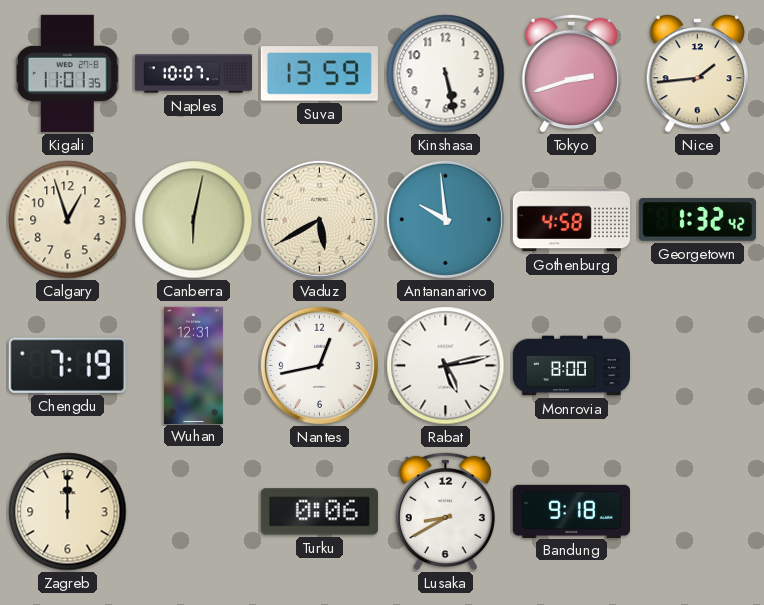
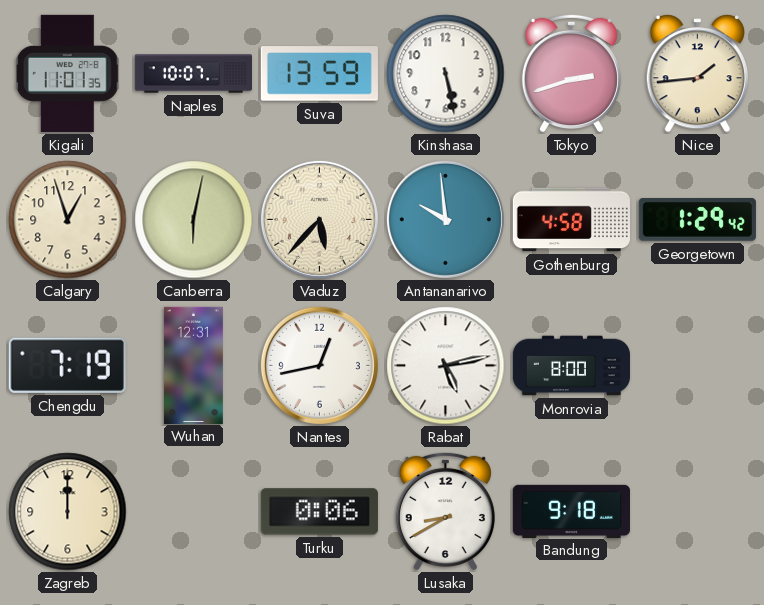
Vaduz: 5:40 -> 5:37
Georgetown: 1:32 -> 1:29
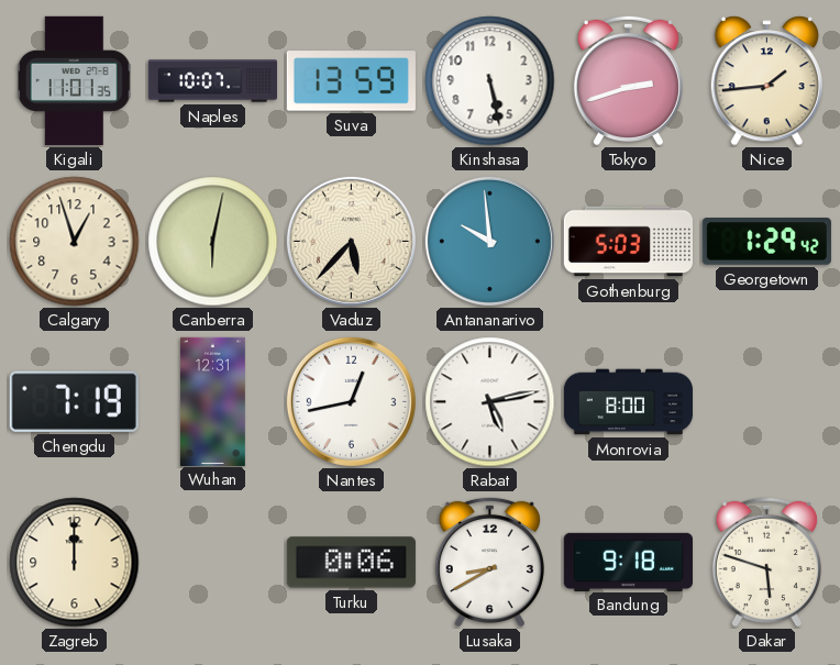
Gothenburg: 4:58 -> 5:03
Dakar: none -> 5:48
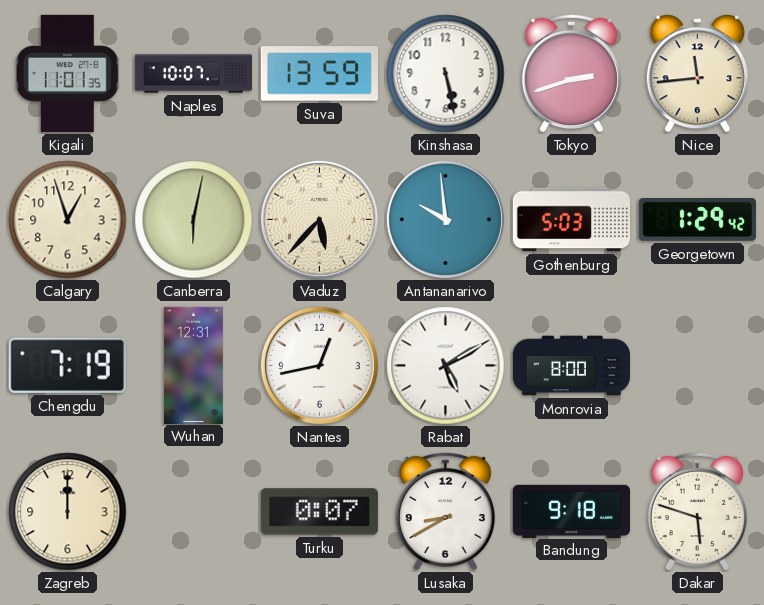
Nice: 1:44 -> 11:44
Rabat: 5:13 -> 5:10
Turku: 0:06 -> 0:07
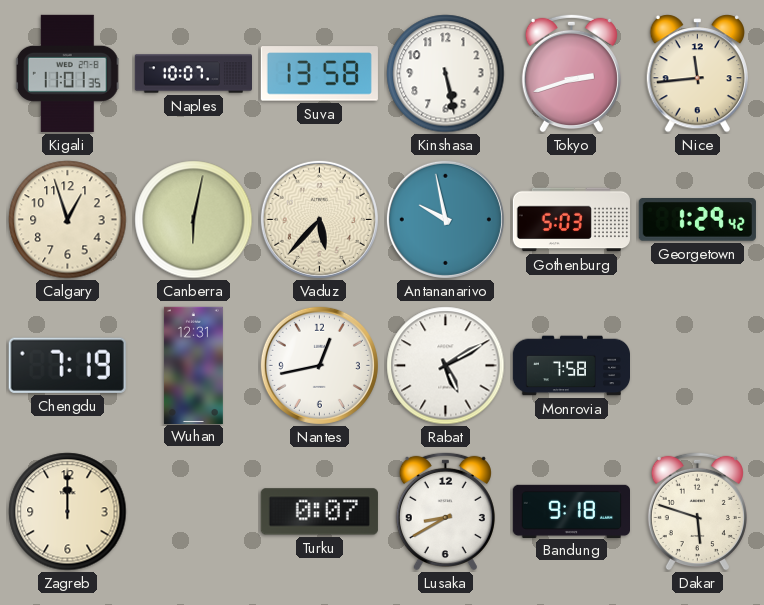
Suva: 13:59 -> 13:58
Antananarivo: 9:59 -> 9:58
Monrovia: 8:00 -> 7:58
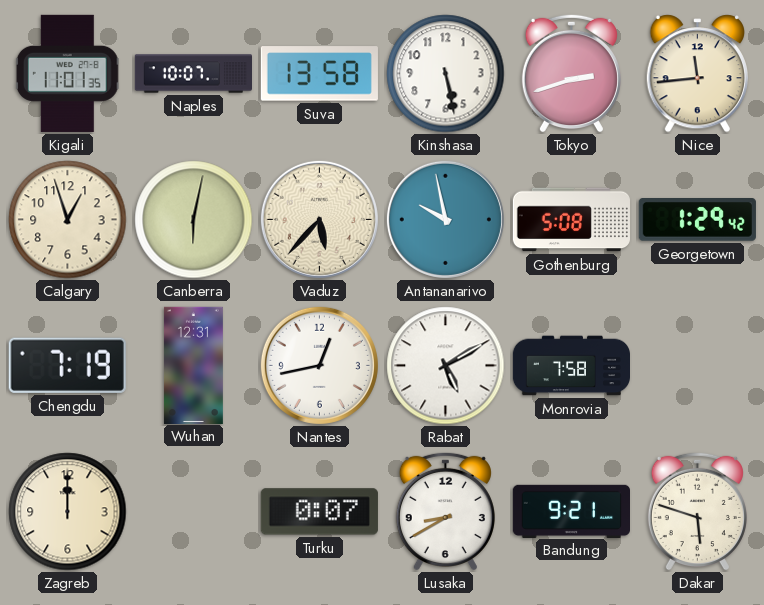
Gothenburg: 5:03 -> 5:08
Bandung: 9:18 -> 9:21
